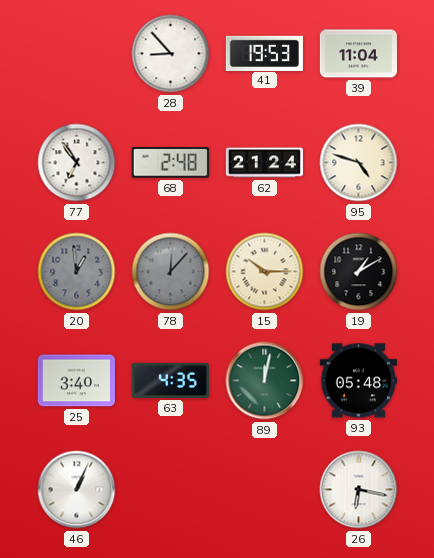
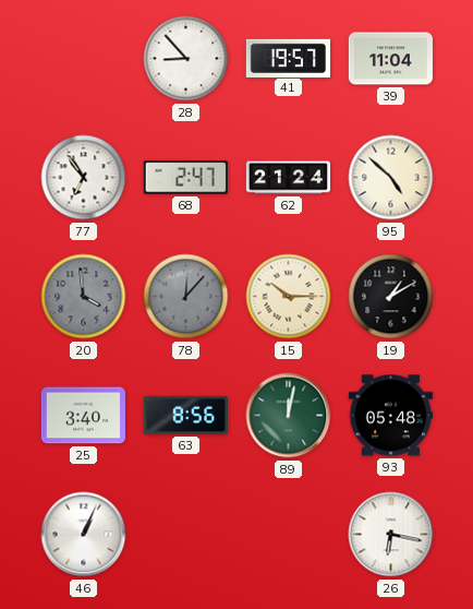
41: 19:53 -> 19:57
68: 2:48 -> 2:47
95: 4:48 -> 4:52
20: 12:59 -> 3:59
63: 4:35 -> 8:56
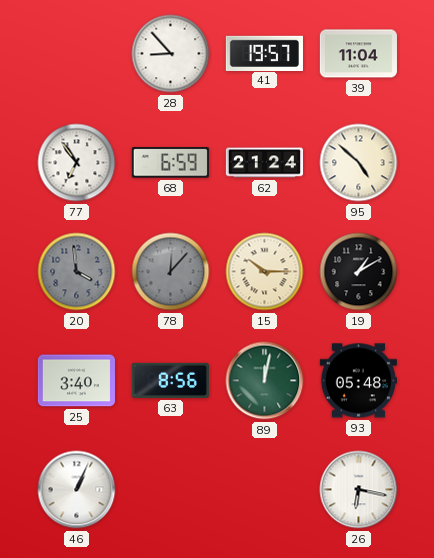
68: 2:47 -> 6:59
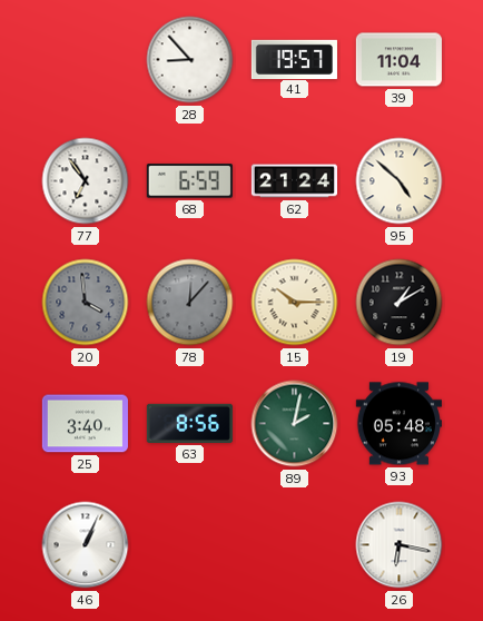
89: 12:02 -> 2:02
